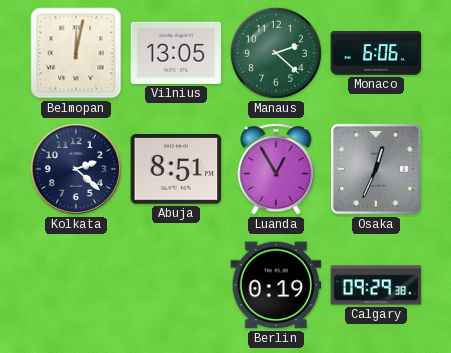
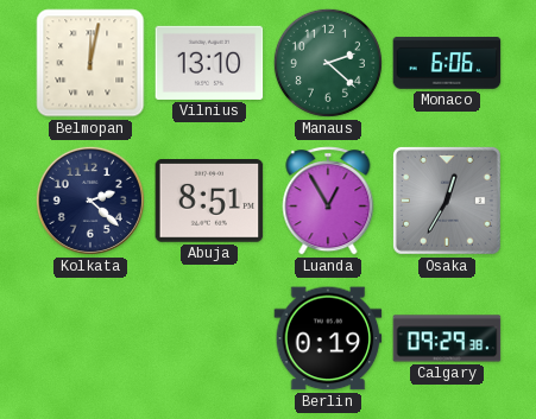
Vilnius: 13:05 -> 13:10
Osaka: 12:34 -> 12:35
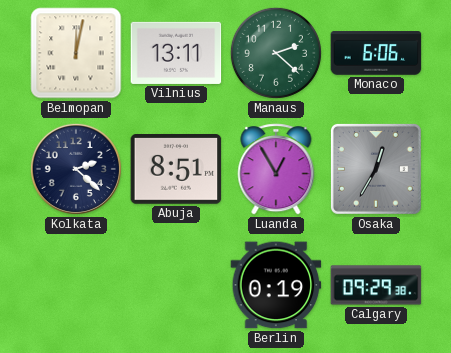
Vilnius: 13:10 -> 13:11
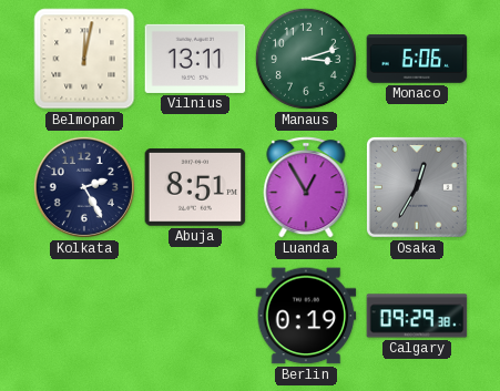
Manaus: 2:22 -> 3:12
Kolkata: 2:22 -> 2:25
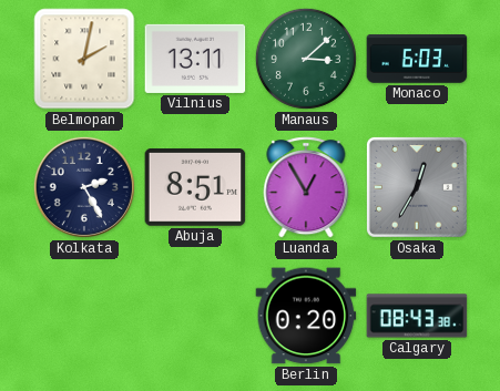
Belmopan: 12:02 -> 2:02
Manaus: 3:12 -> 3:08
Monaco: 6:06 -> 6:03
Berlin: 0:19 -> 0:20
Calgary: 09:29 -> 08:43
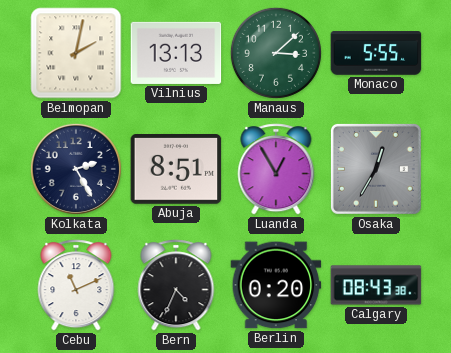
Vilnius: 13:11 -> 13:13
Monaco: 6:03 -> 5:55
Cebu: none -> 11:11
Bern: none -> 4:34
